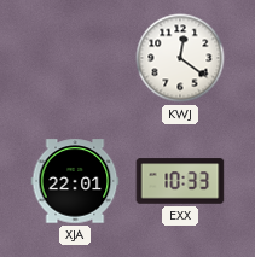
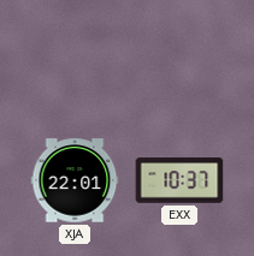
KWJ: 12:21 -> none
EXX: 10:33 -> 10:37
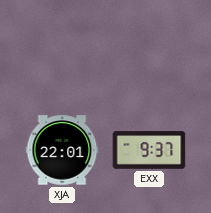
EXX: 10:37 -> 9:37
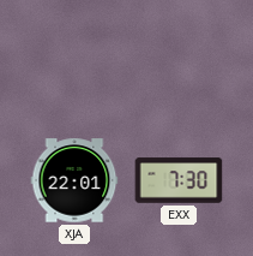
EXX: 9:37 -> 7:30
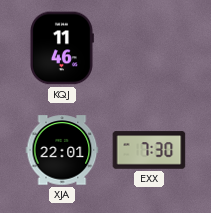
KQJ: none -> 11:46
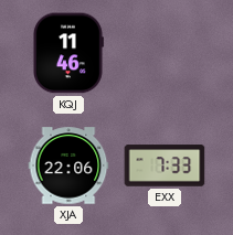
XJA: 22:01 -> 22:06
EXX: 7:30 -> 7:33
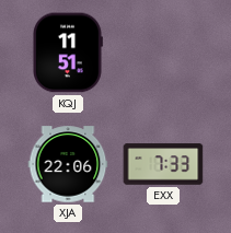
KQJ: 11:46 -> 11:51
